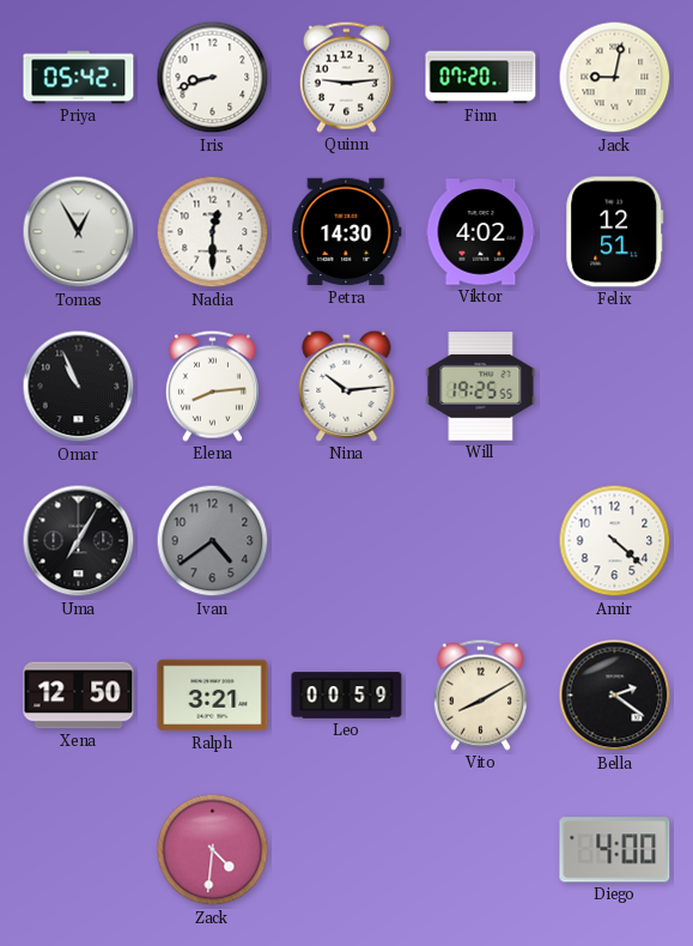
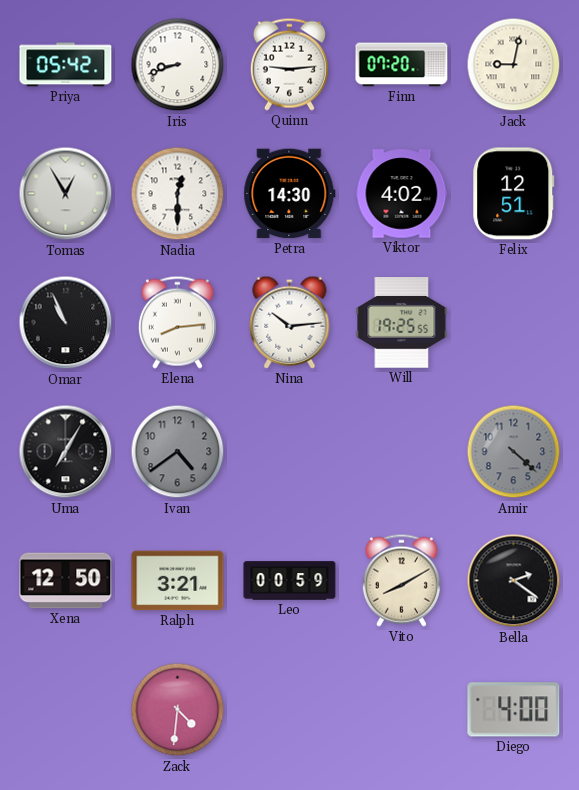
Amir dial: white -> grey
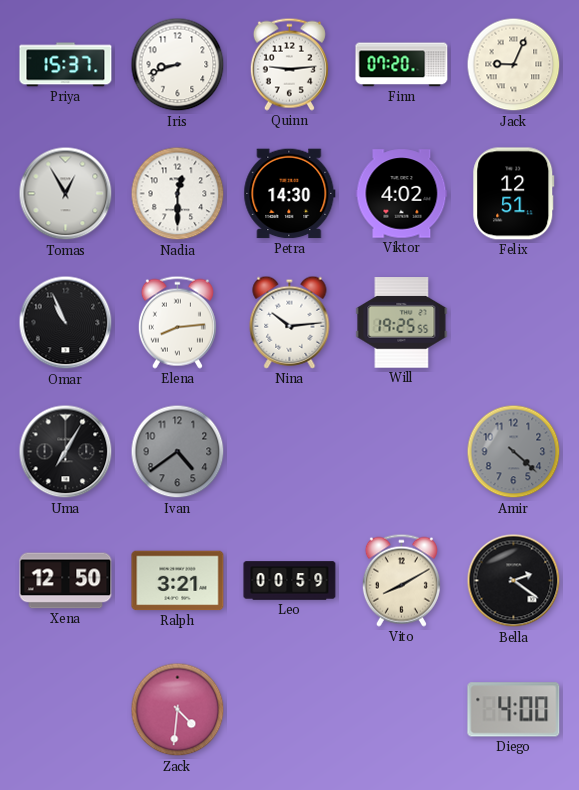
Priya: 05:42 -> 15:37
Jack: 9:02 -> 9:04
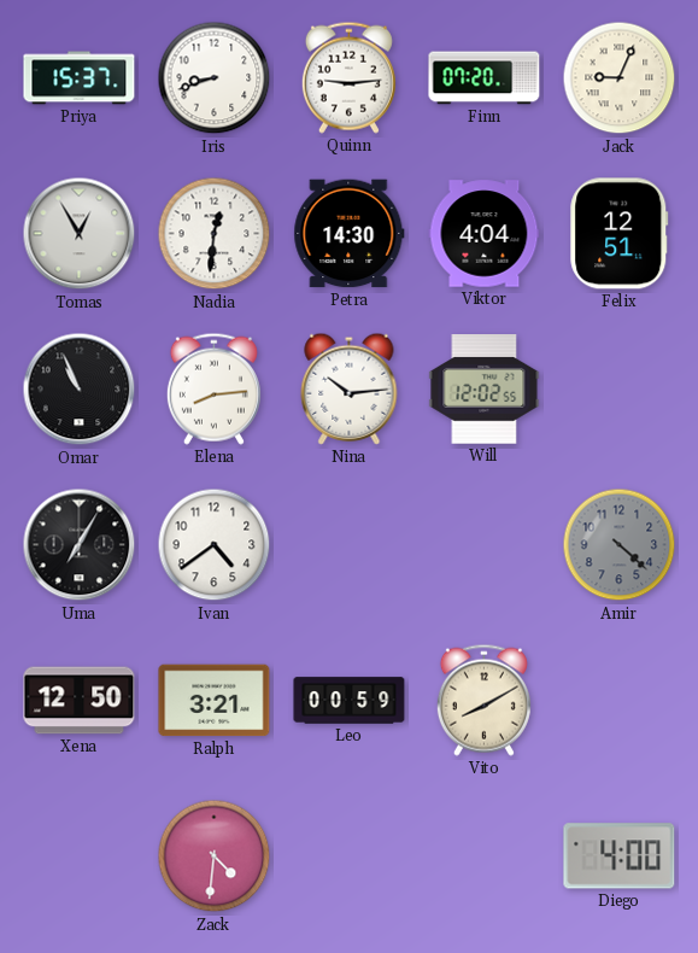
Nadia: 12:30 -> 12:31
Viktor: 4:02 -> 4:04
Will: 19:25 -> 12:02
Ivan dial: grey -> white
Bella: 2:21 -> none
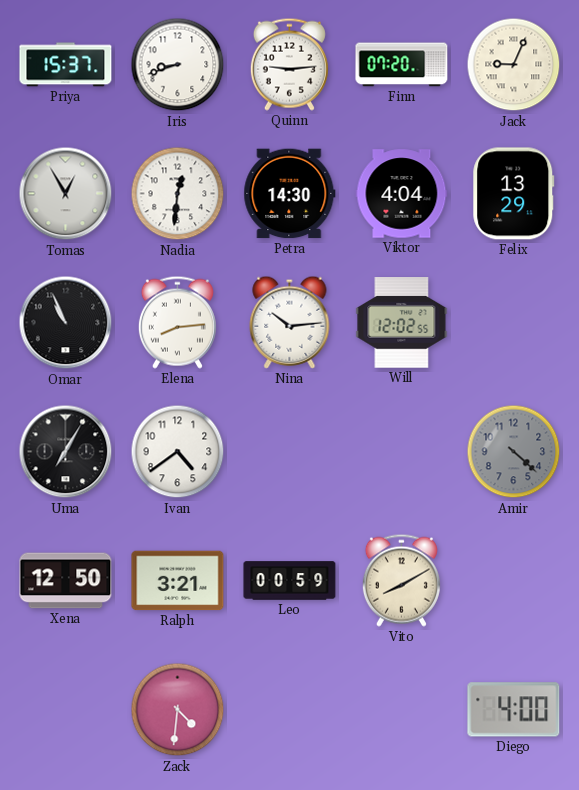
Felix: 12:51 -> 13:29
